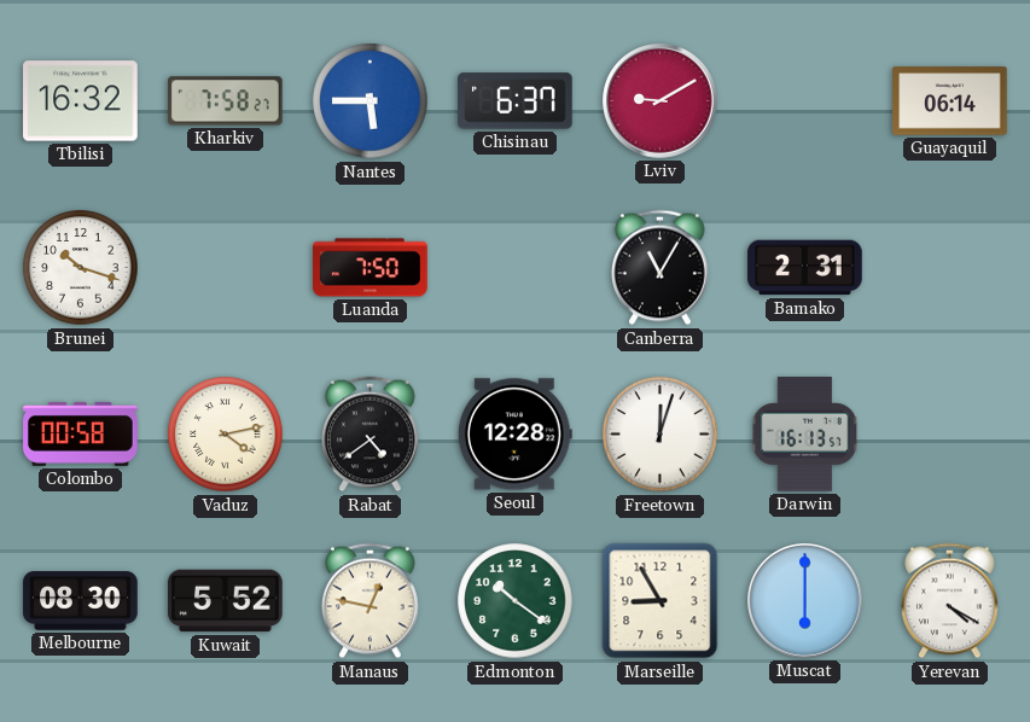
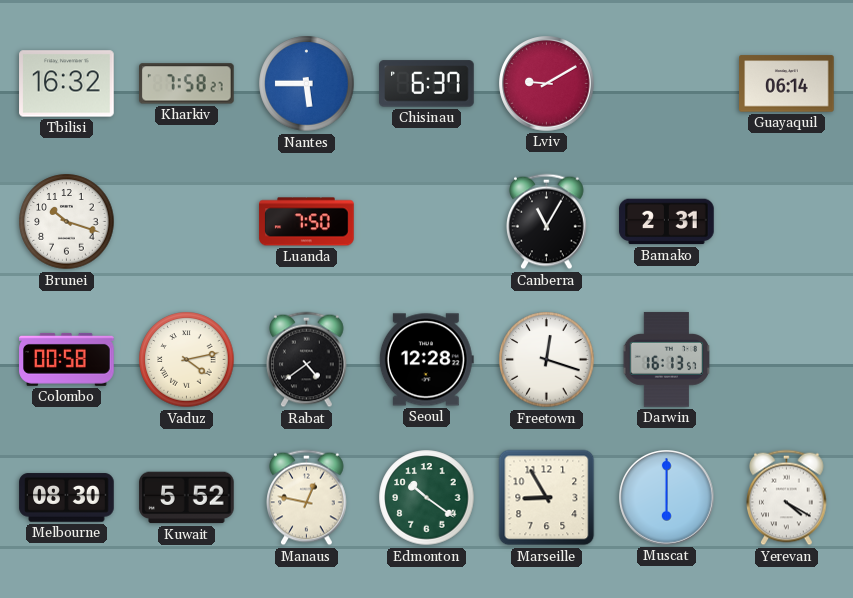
Freetown: 12:03 -> 12:18
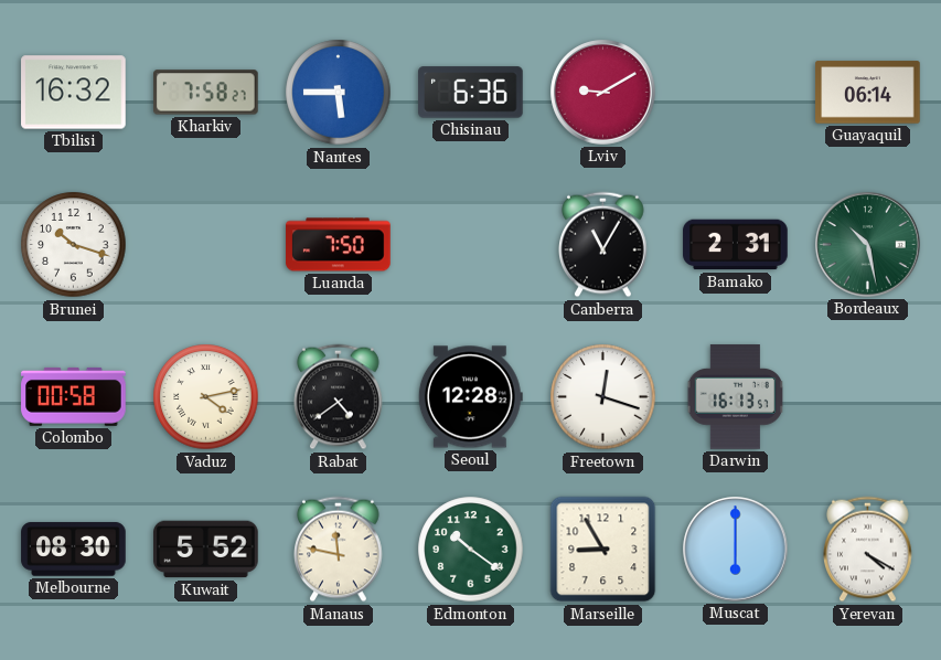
Chisinau: 6:37 -> 6:36
Bordeaux: none -> 10:28
Manaus: 12:47 -> 11:47
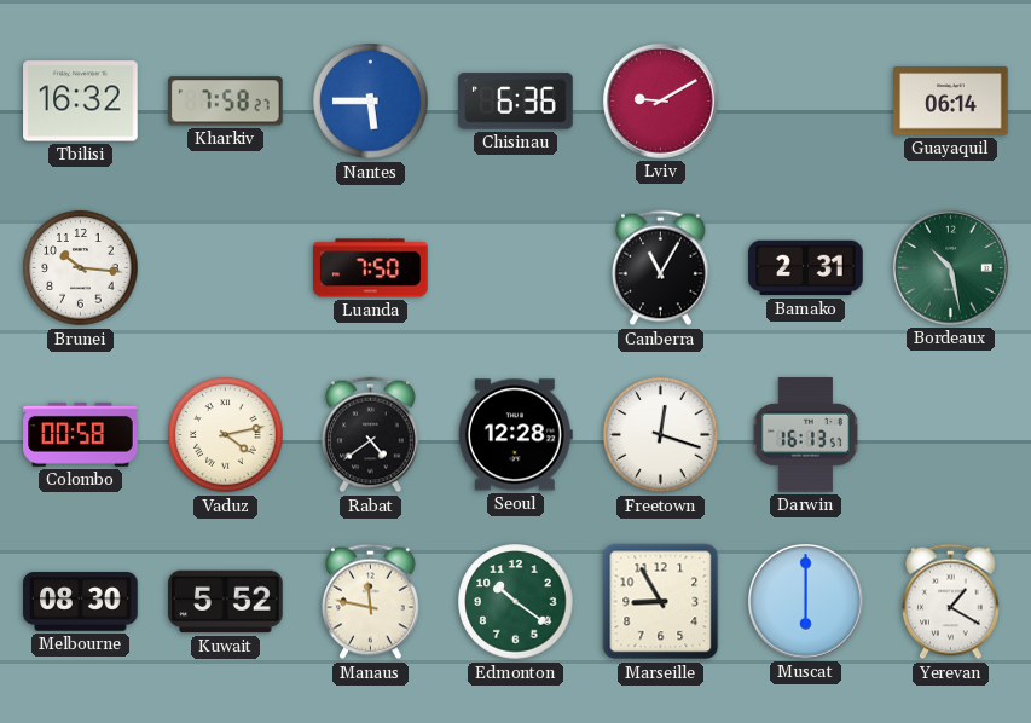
Brunei: 10:18 -> 10:16
Yerevan: 4:20 -> 1:20
